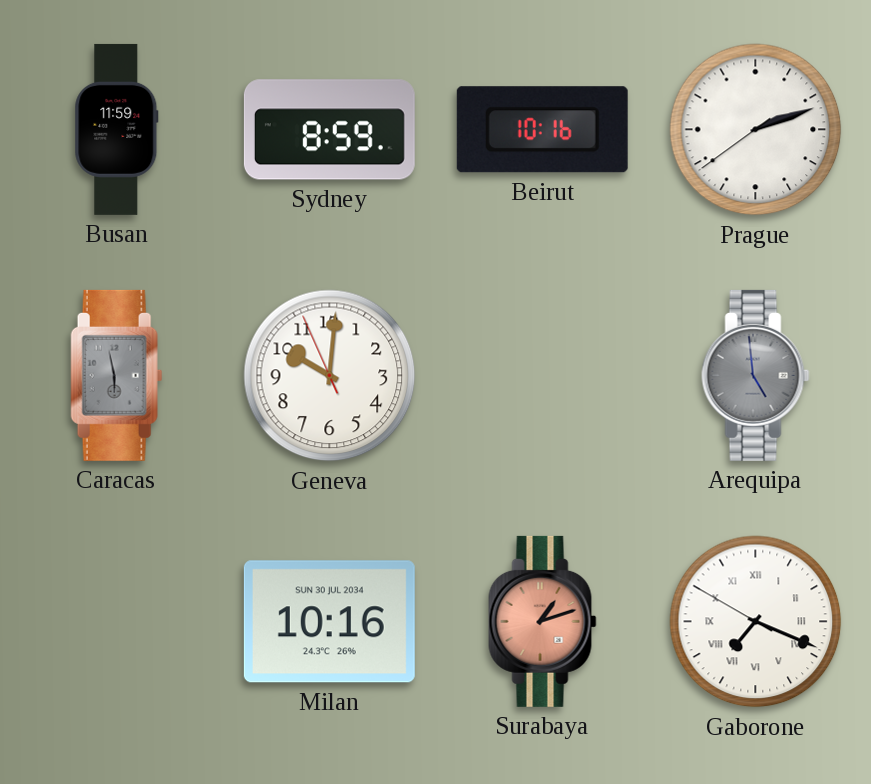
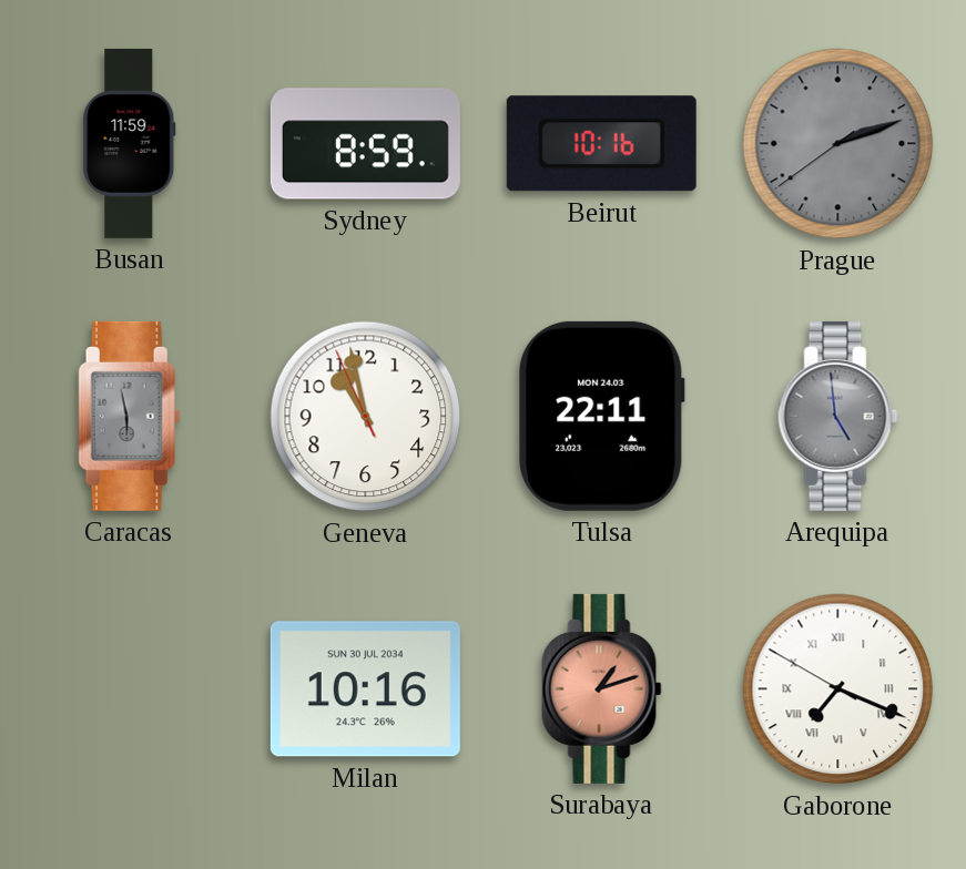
Prague dial: white -> grey
Geneva: 10:00 -> 10:57
Tulsa: none -> 22:11
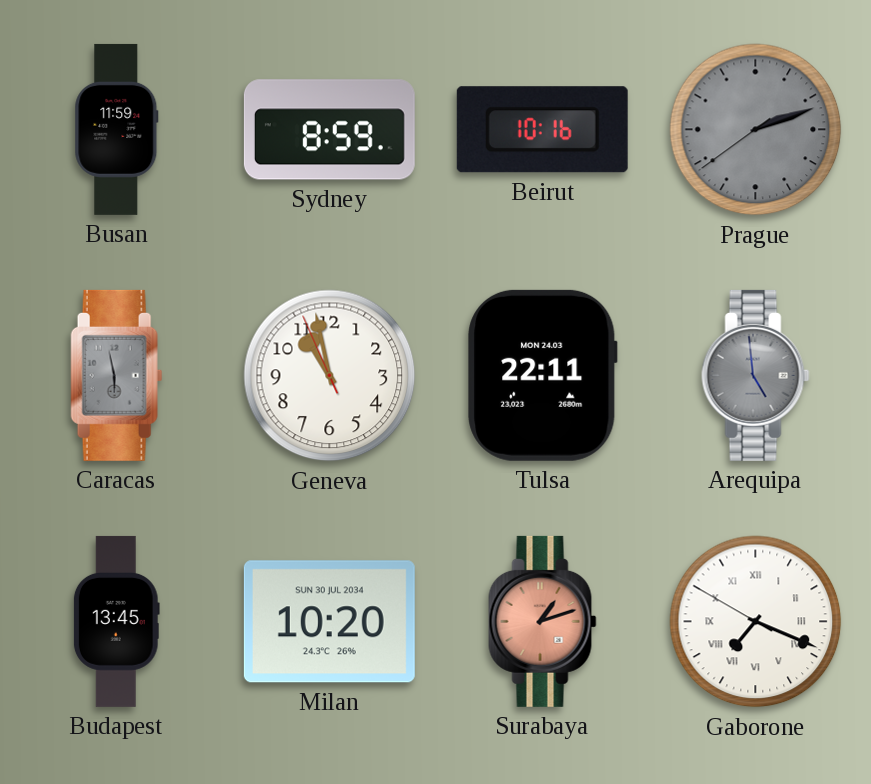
Budapest: none -> 13:45
Milan: 10:16 -> 10:20
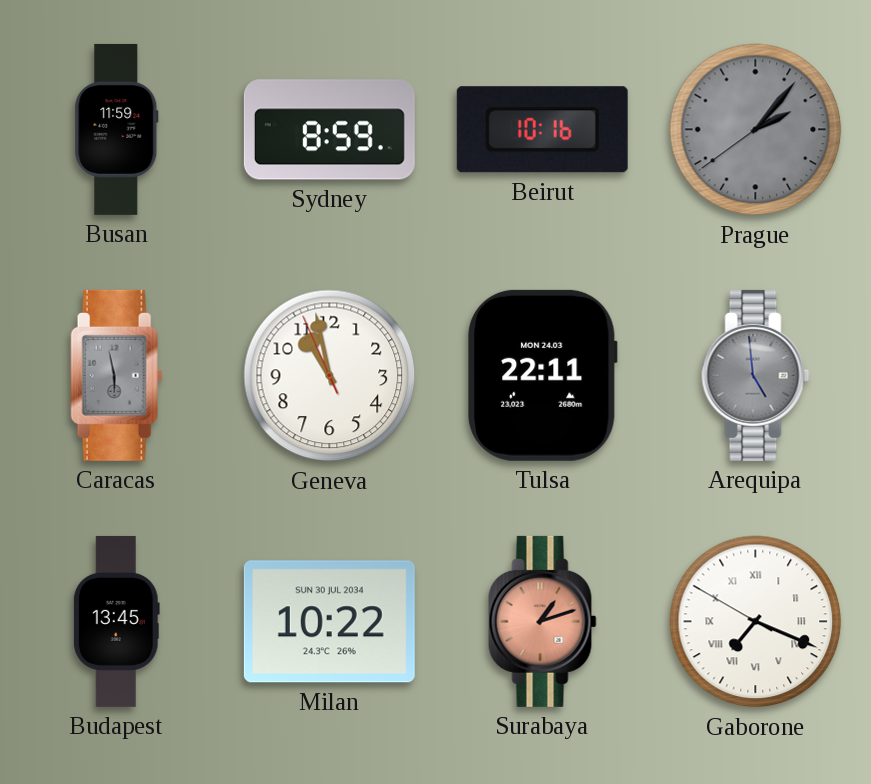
Prague: 2:11 -> 2:06
Milan: 10:20 -> 10:22
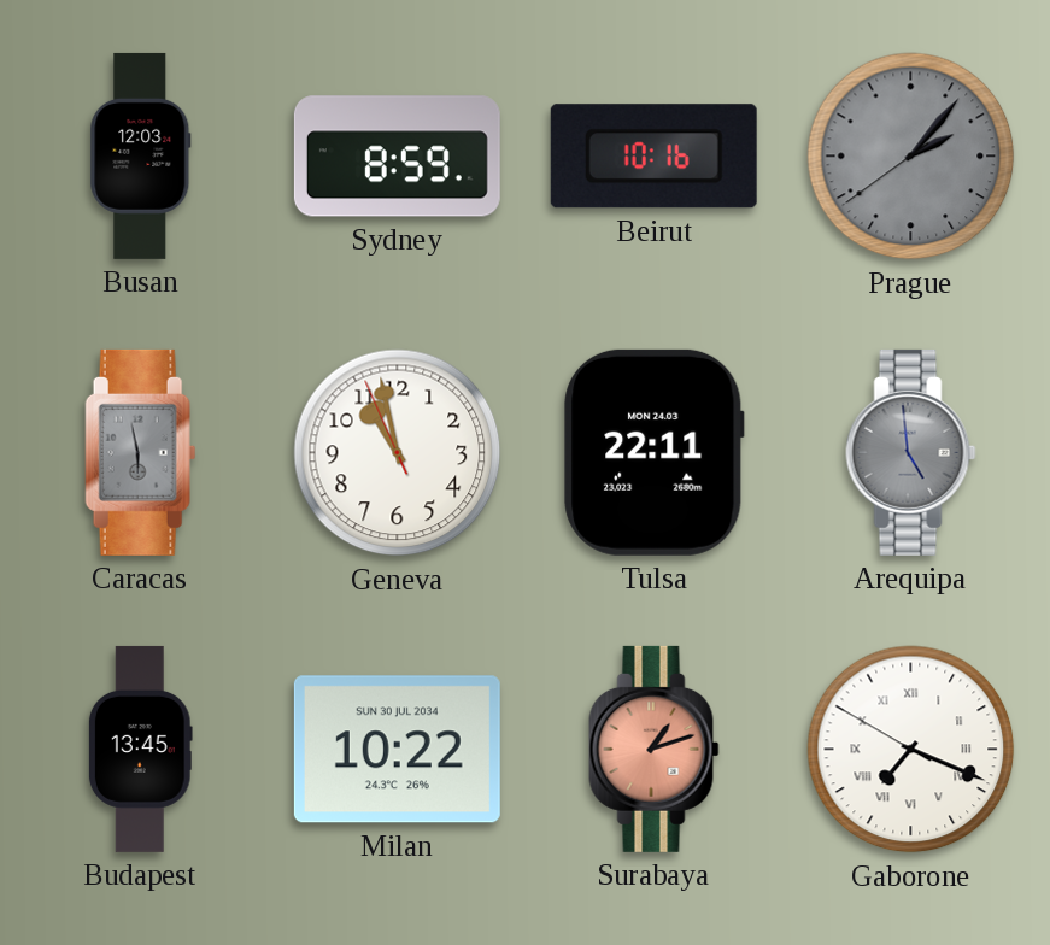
Busan: 11:59 -> 12:03
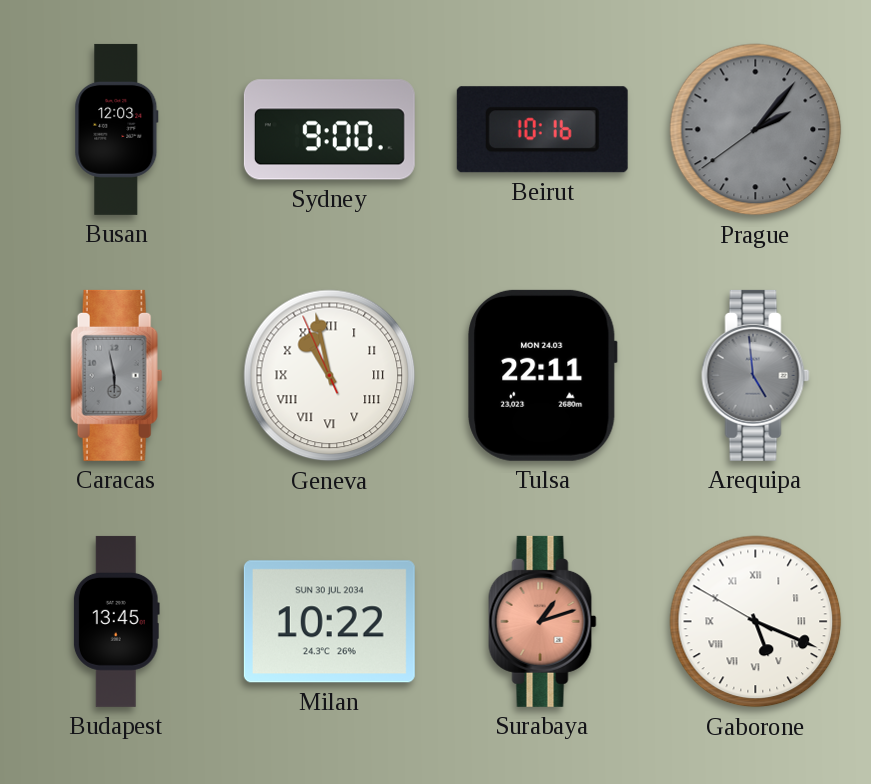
Sydney: 8:59 -> 9:00
Geneva numerals: Arabic -> Roman
Gaborone: 7:18 -> 5:18
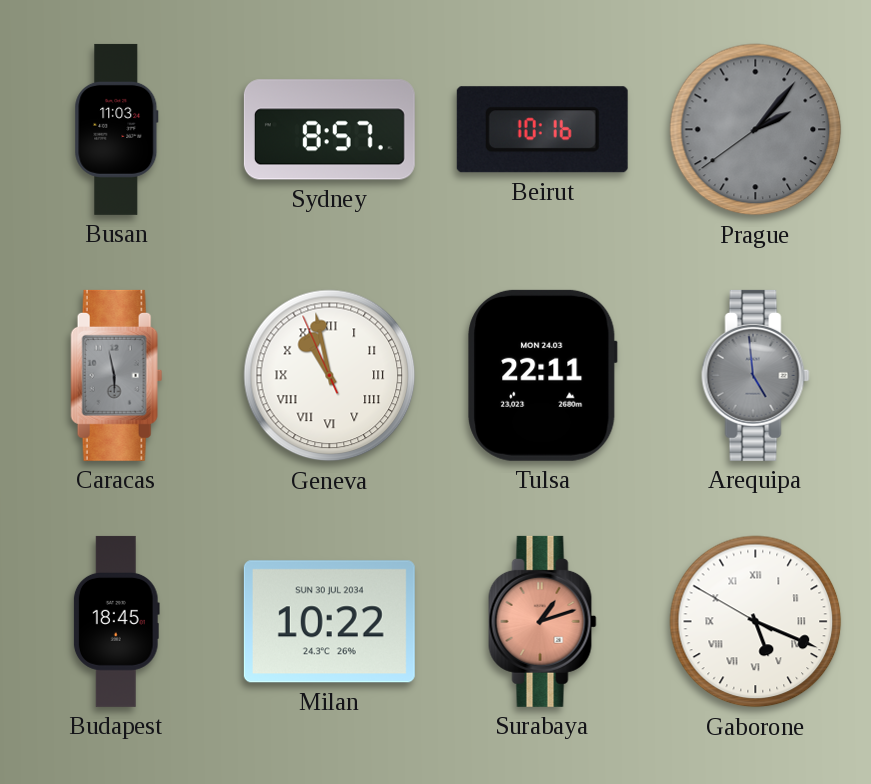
Busan: 12:03 -> 11:03
Sydney: 9:00 -> 8:57
Budapest: 13:45 -> 18:45
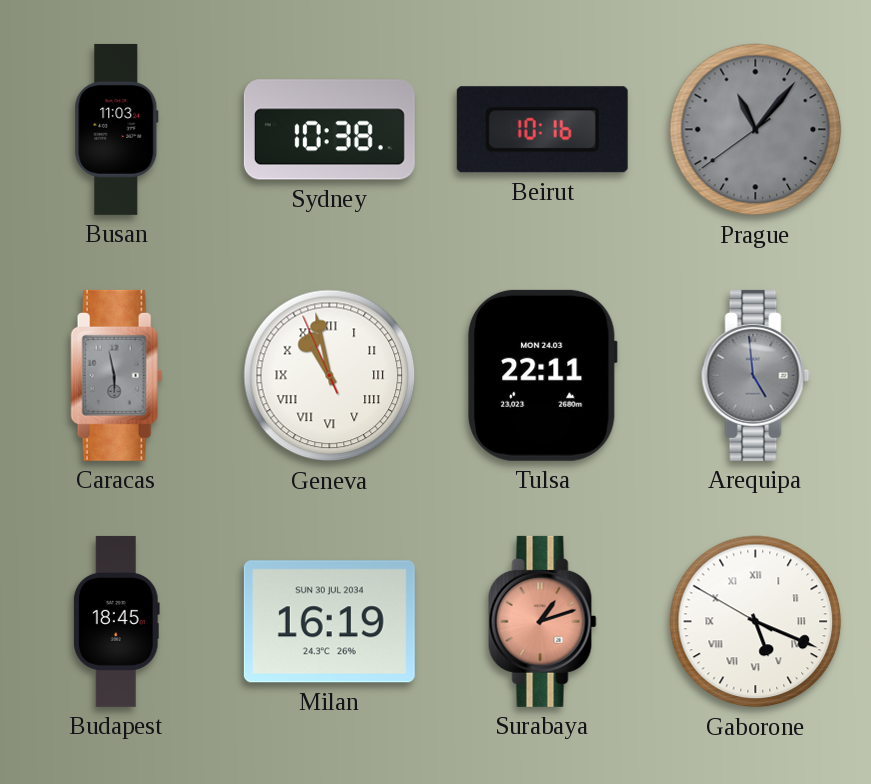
Sydney: 8:57 -> 10:38
Prague: 2:06 -> 11:06
Milan: 10:22 -> 16:19
